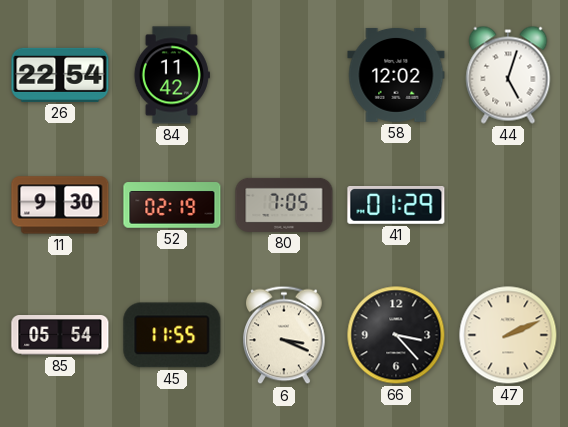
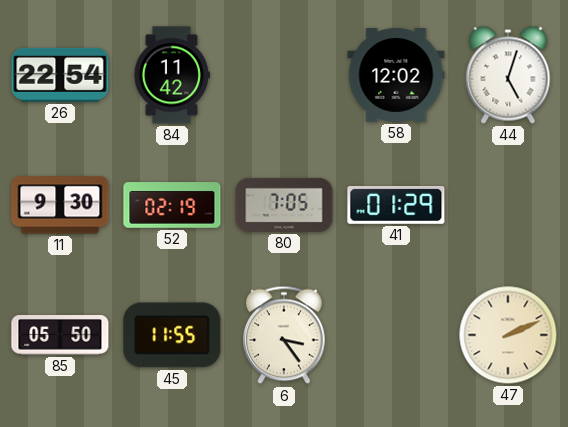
85: 05:54 -> 05:50
6: 3:19 -> 3:24
66: 3:23 -> none
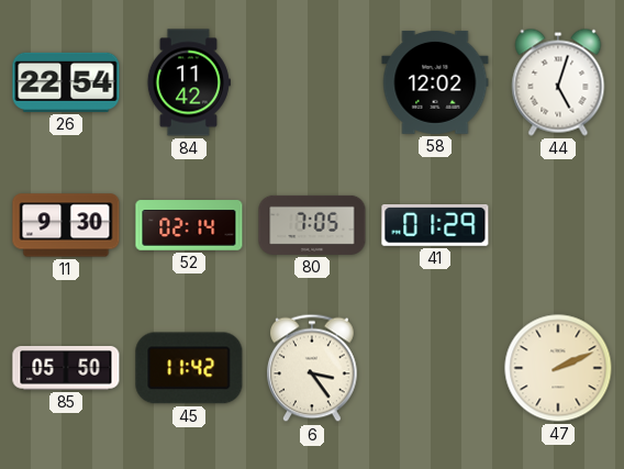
52: 02:19 -> 02:14
45: 11:55 -> 11:42
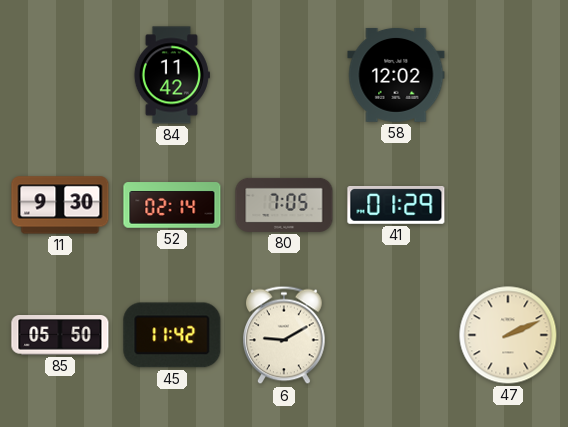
26: 22:54 -> none
44: 5:03 -> none
6: 3:24 -> 9:10
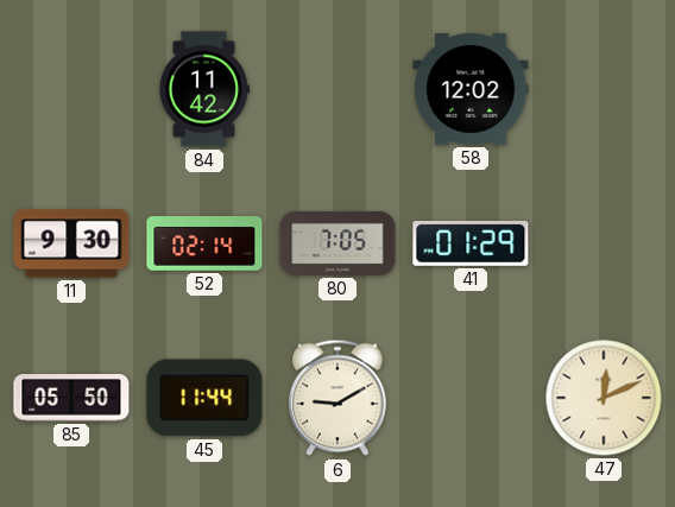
45: 11:42 -> 11:44
47: 2:11 -> 12:11
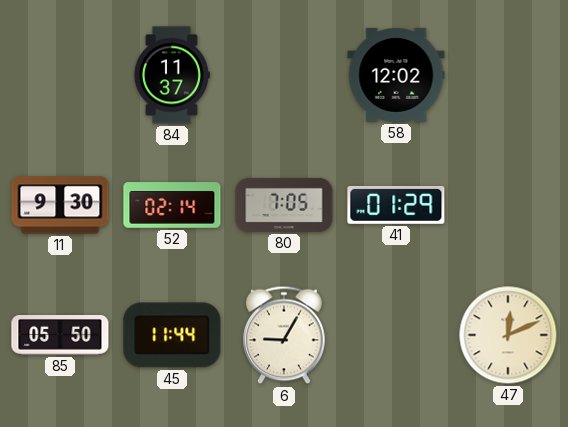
84: 11:42 -> 11:37
6: 9:10 -> 9:05
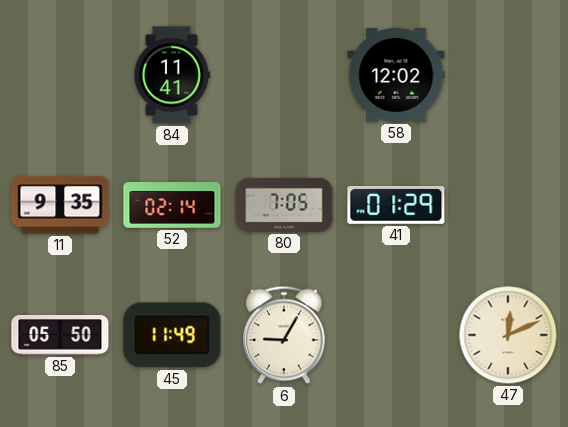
84: 11:37 -> 11:41
11: 9:30 -> 9:35
45: 11:44 -> 11:49
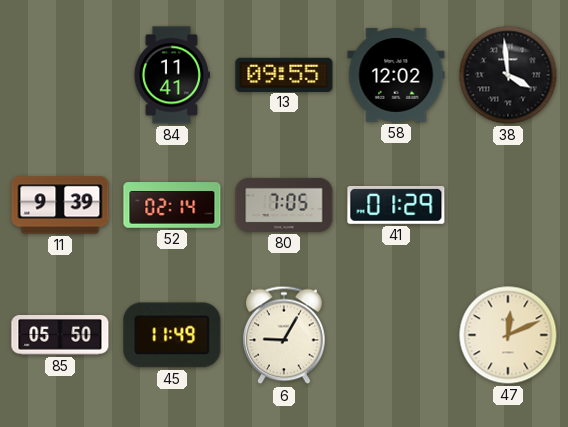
13: none -> 09:55
38: none -> 3:59
11: 9:35 -> 9:39
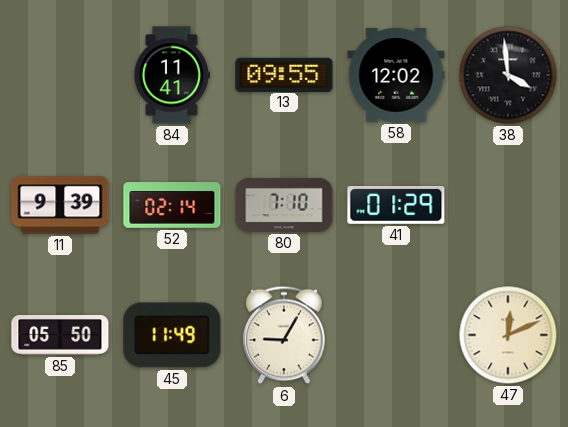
80: 7:05 -> 7:10
